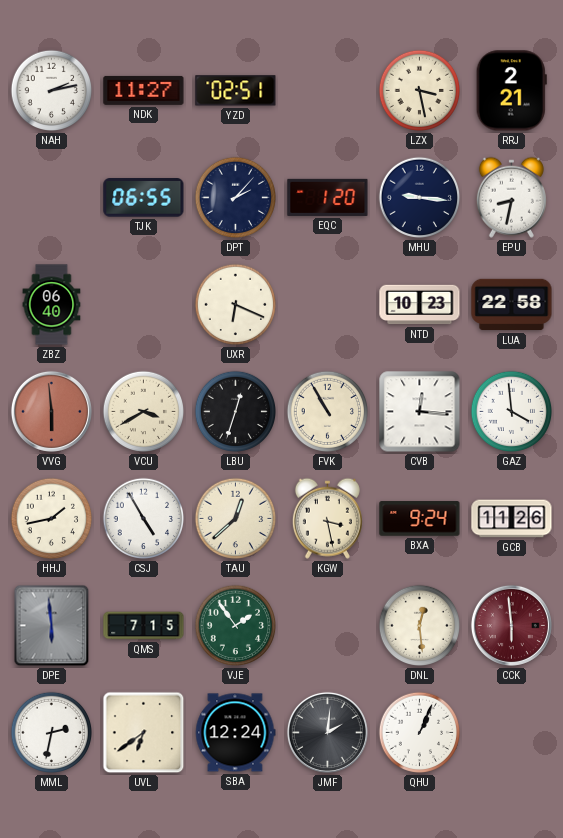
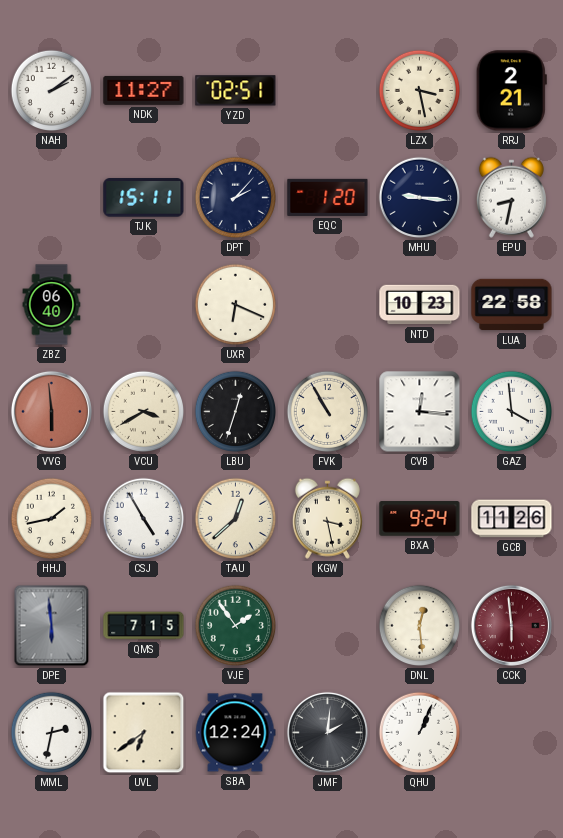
NAH: 2:13 -> 2:09
TJK: 06:55 -> 15:11
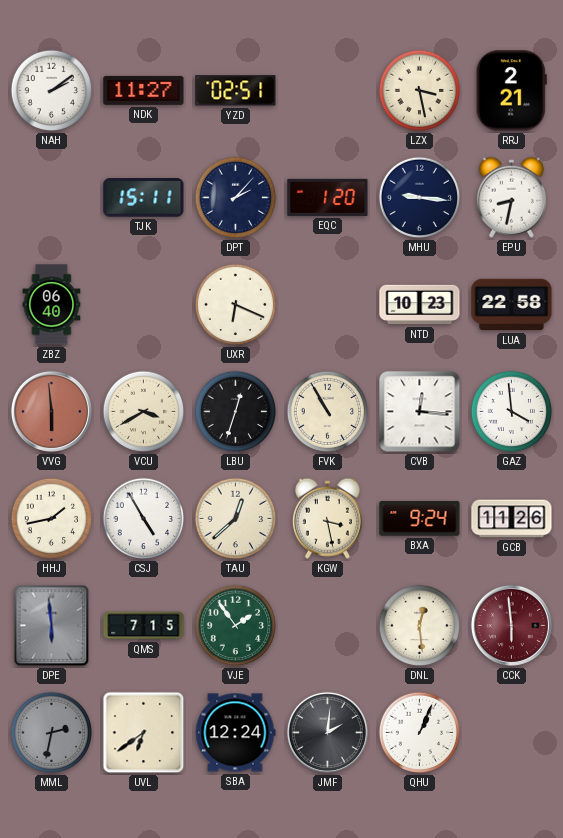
MML dial: white -> grey
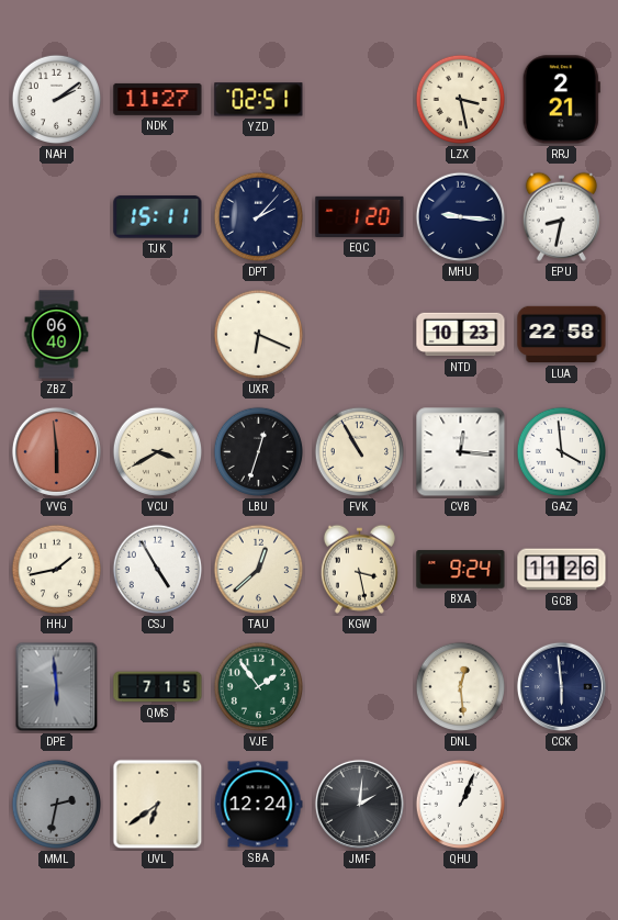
CCK dial: burgundy -> navy
